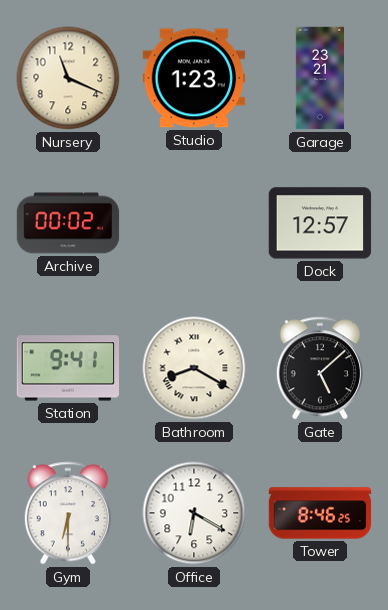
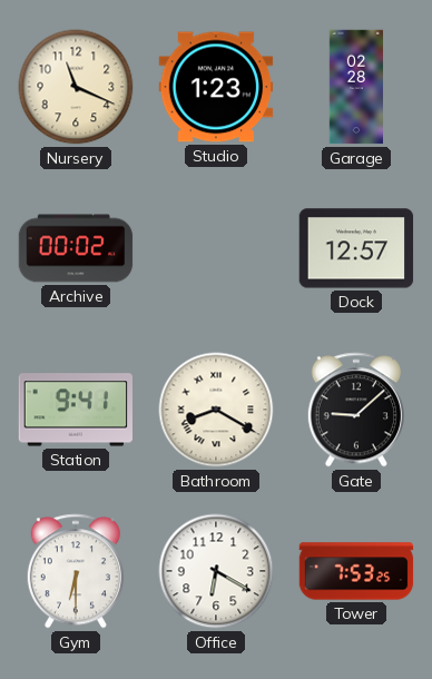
Garage: 23:21 -> 02:28
Gate: 5:08 -> 9:08
Tower: 8:46 -> 7:53
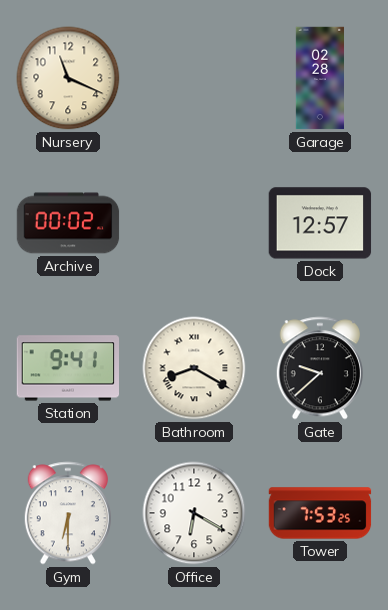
Studio: 1:23 -> none
Gate: 9:08 -> 9:38
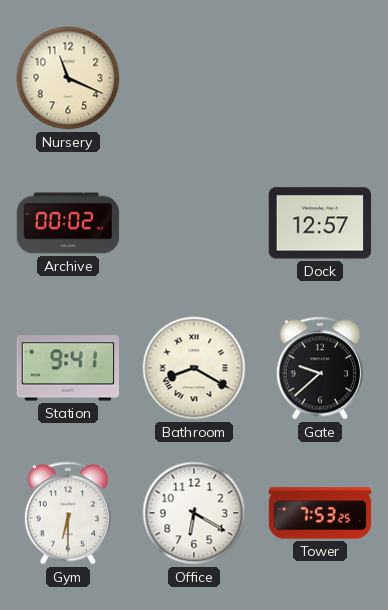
Garage: 02:28 -> none
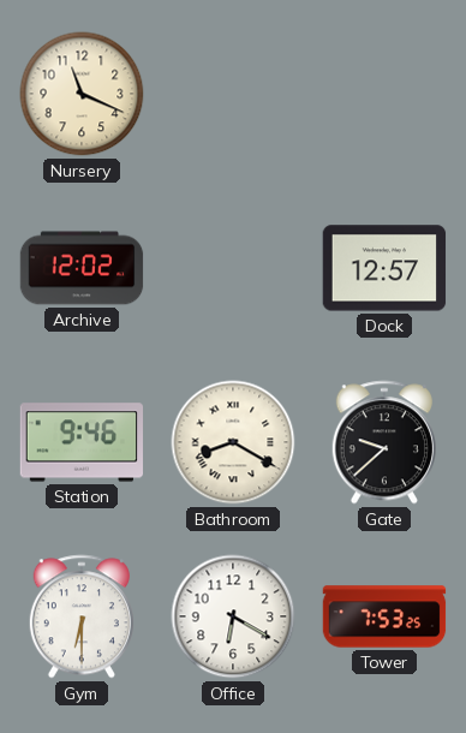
Archive: 00:02 -> 12:02
Station: 9:41 -> 9:46
